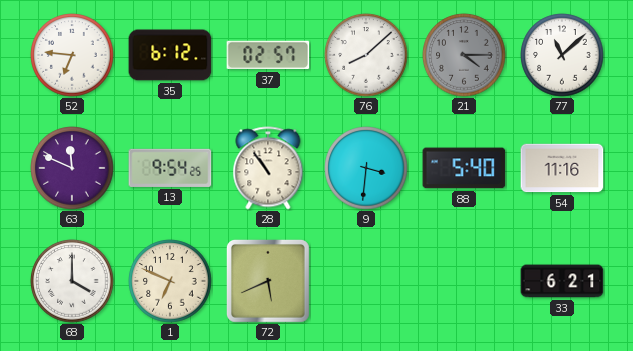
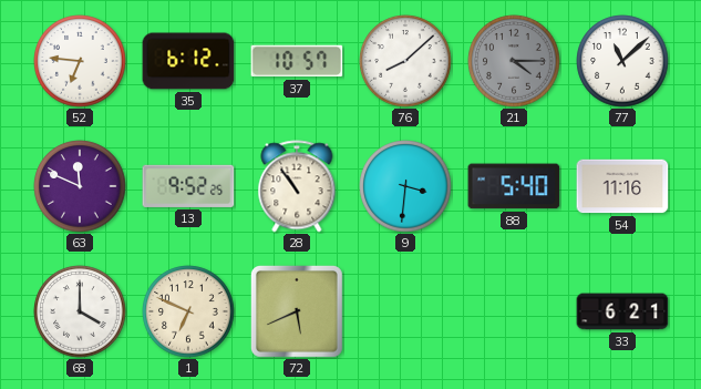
37: 02:57 -> 10:57
13: 9:54 -> 9:52
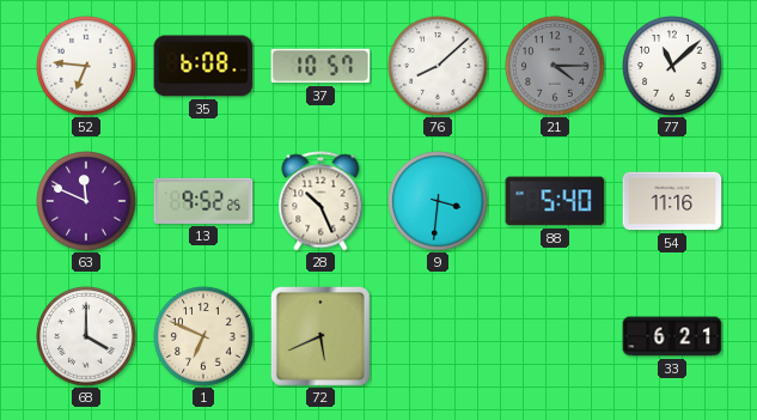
35: 6:12 -> 6:08
28: 10:54 -> 10:26
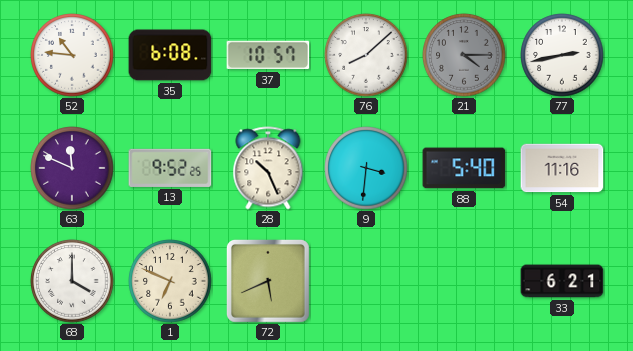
52: 6:46 -> 10:46
77: 11:08 -> 2:43
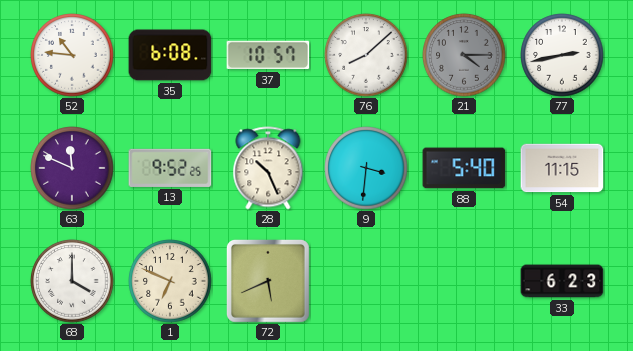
54: 11:16 -> 11:15
33: 6:21 -> 6:23
